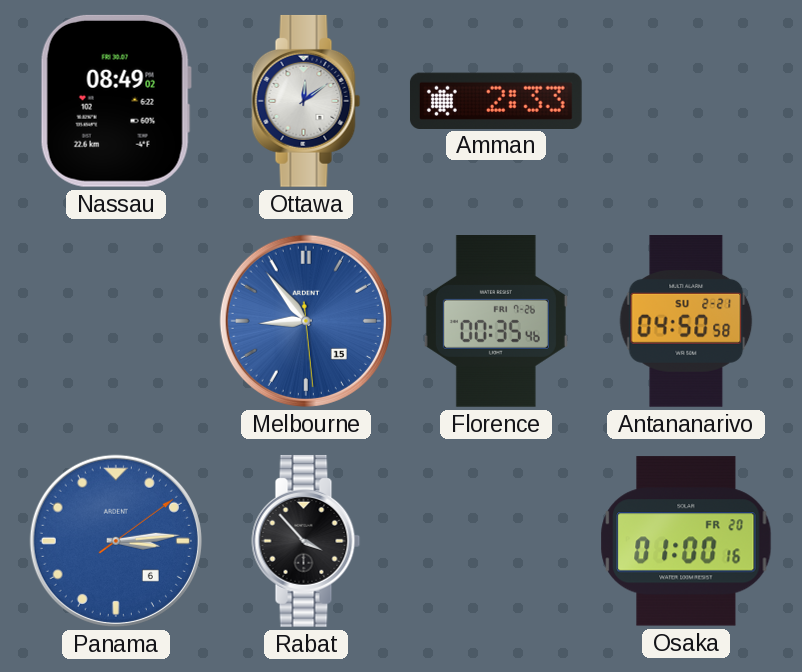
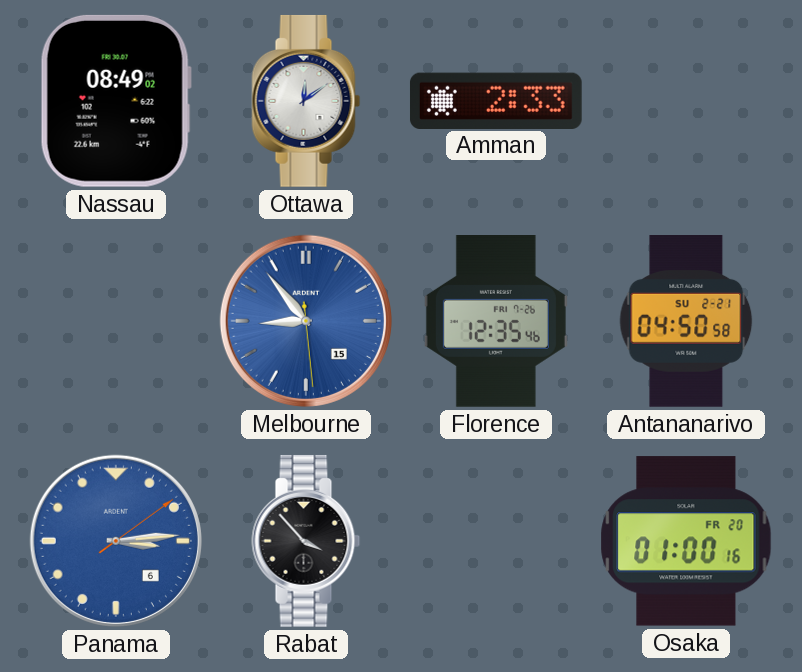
Florence: 00:35 -> 12:35
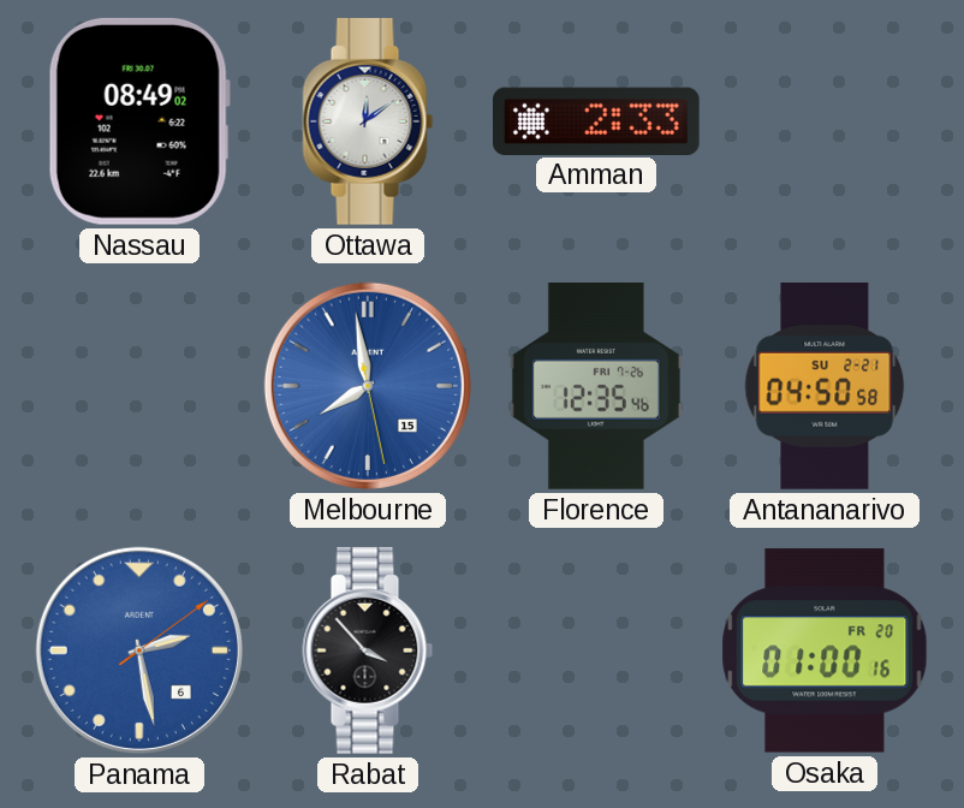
Melbourne: 8:53 -> 7:58
Panama: 3:14 -> 2:28
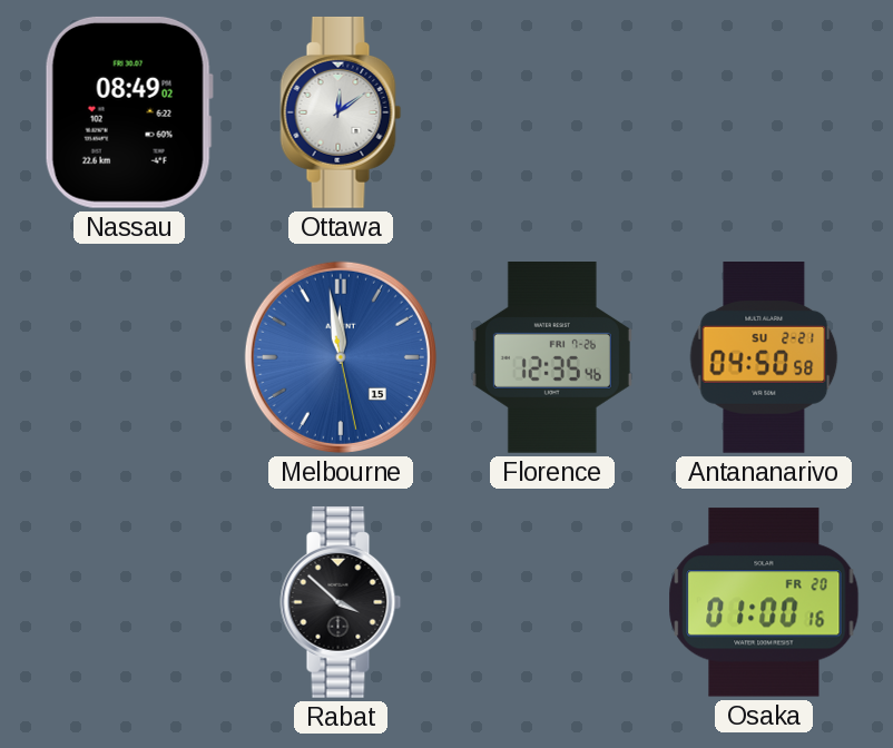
Amman: 2:33 -> none
Melbourne: 7:58 -> 11:58
Panama: 2:28 -> none
Rabat: 3:53 -> 3:52
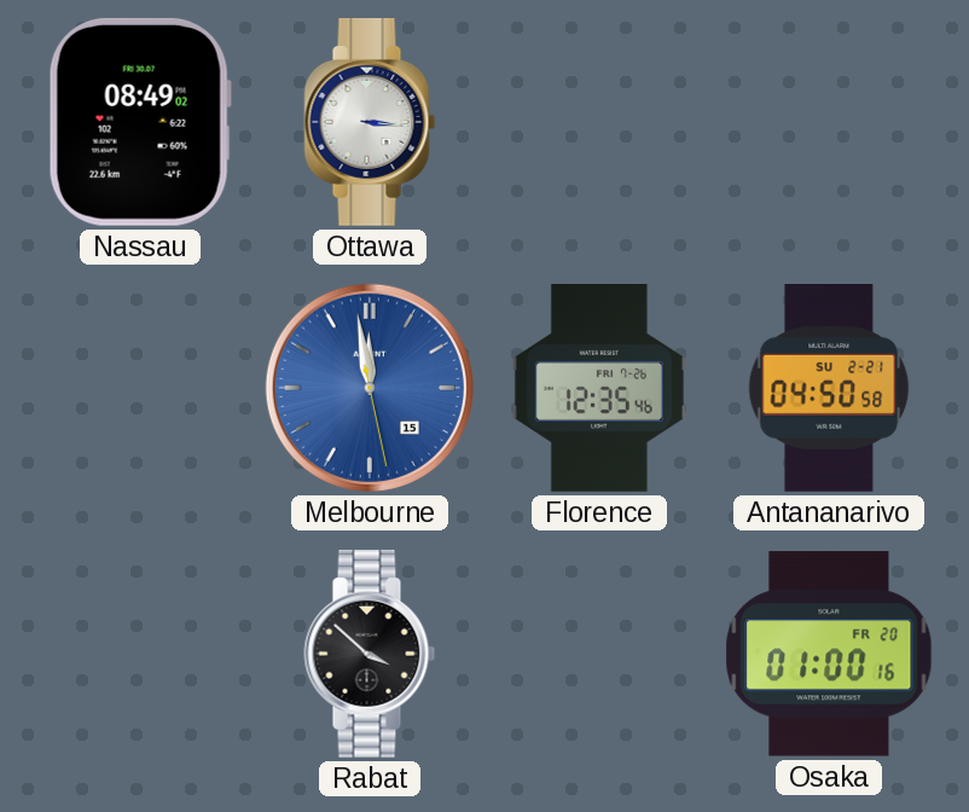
Ottawa: 12:09 -> 3:16
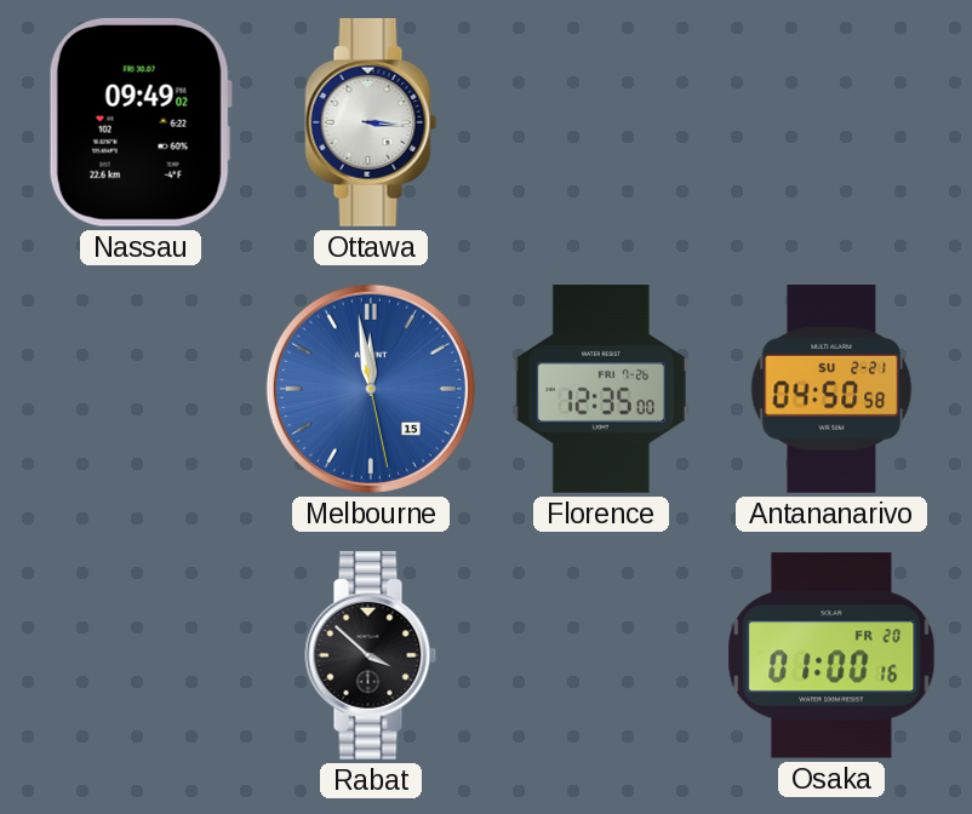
Nassau: 08:49 -> 09:49
Florence: 12:35:46 -> 12:35:00
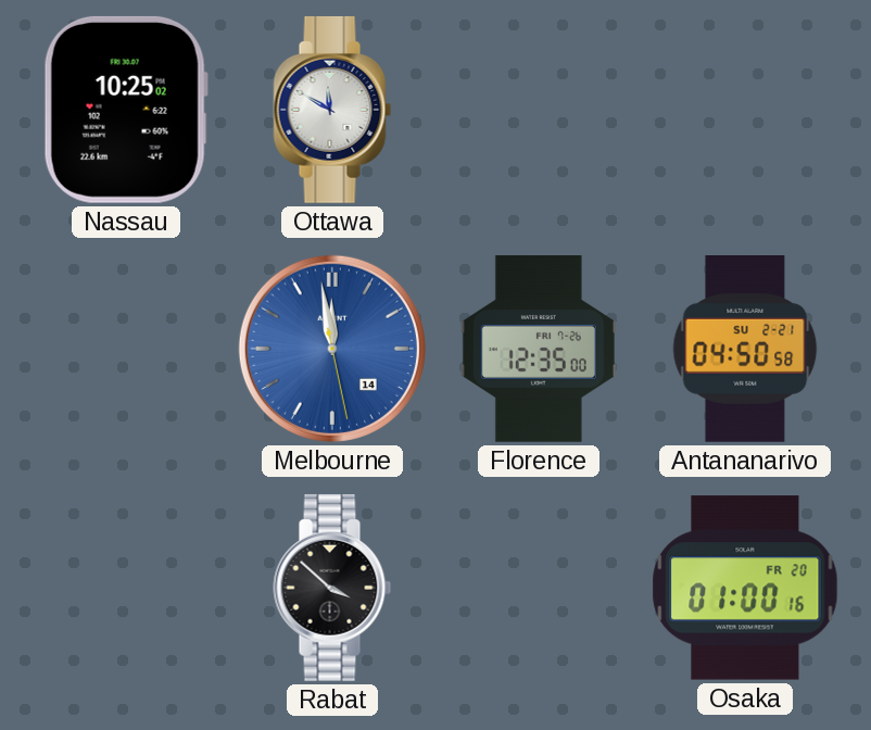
Nassau: 09:49 -> 10:25
Ottawa: 3:16 -> 11:50
Melbourne date: 15 -> 14
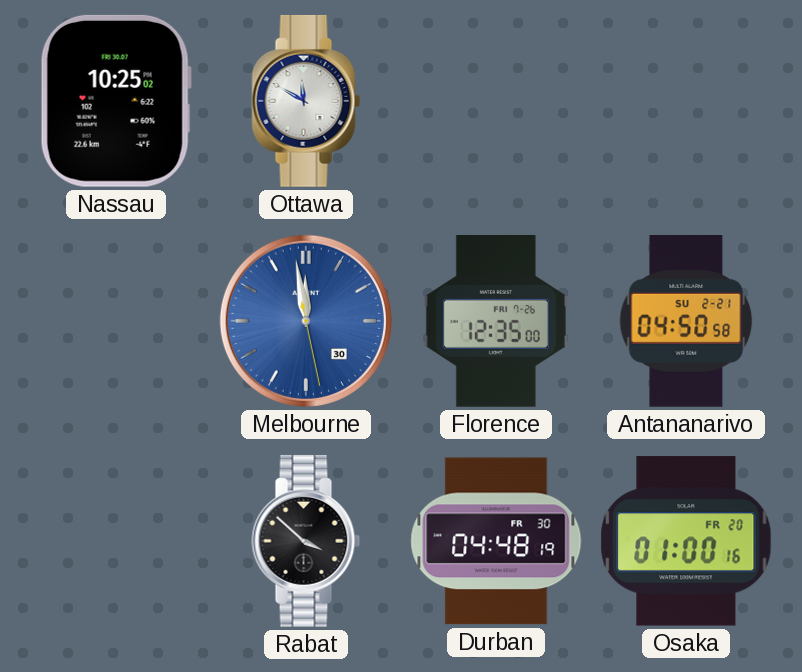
Melbourne date: 14 -> 30
Durban: none -> 04:48
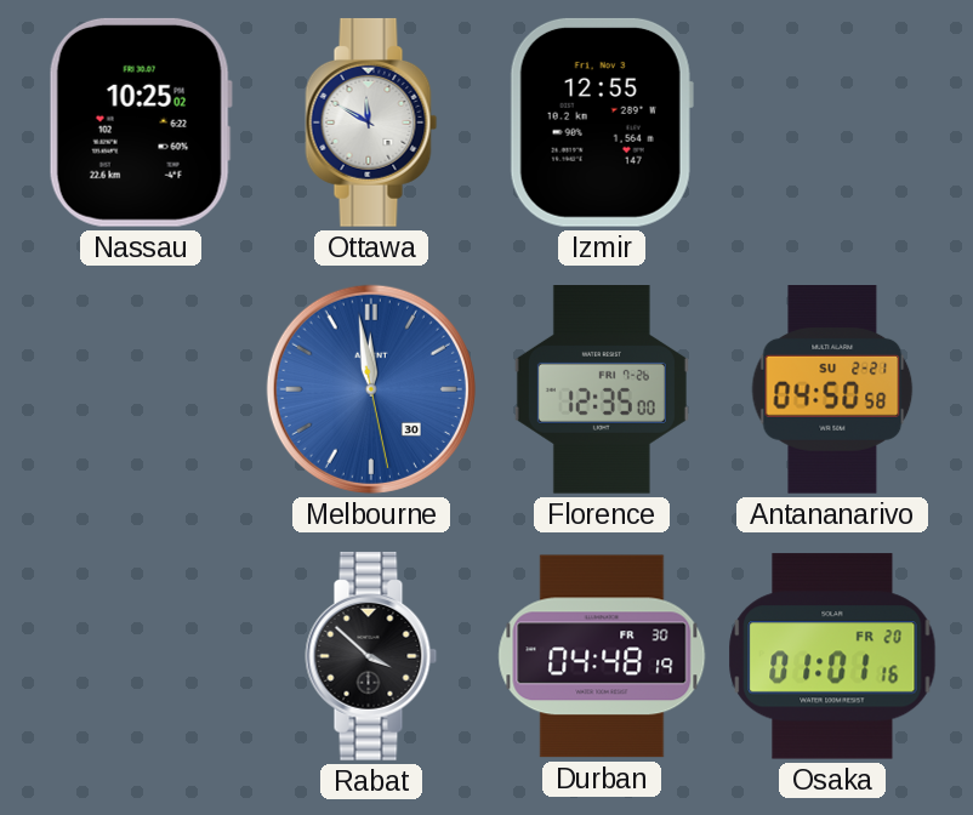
Izmir: none -> 12:55
Osaka: 01:00 -> 01:01
